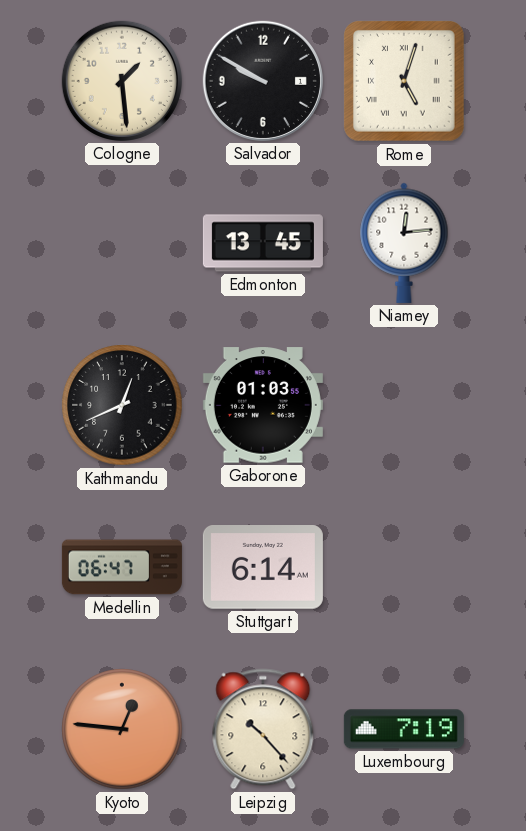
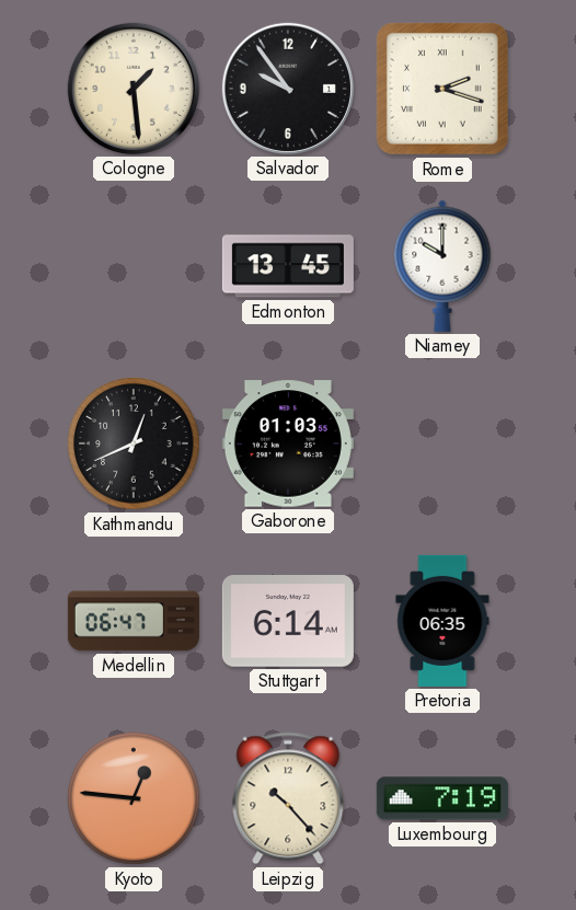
Salvador: 9:50 -> 9:54
Rome: 5:03 -> 2:18
Niamey: 12:14 -> 10:00
Pretoria: none -> 06:35
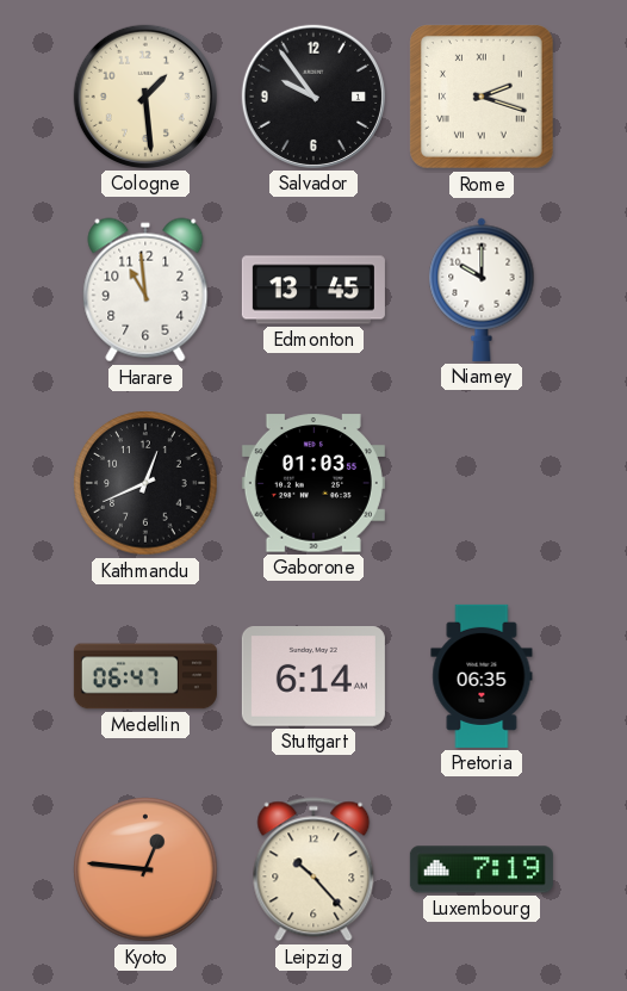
Harare: none -> 10:59
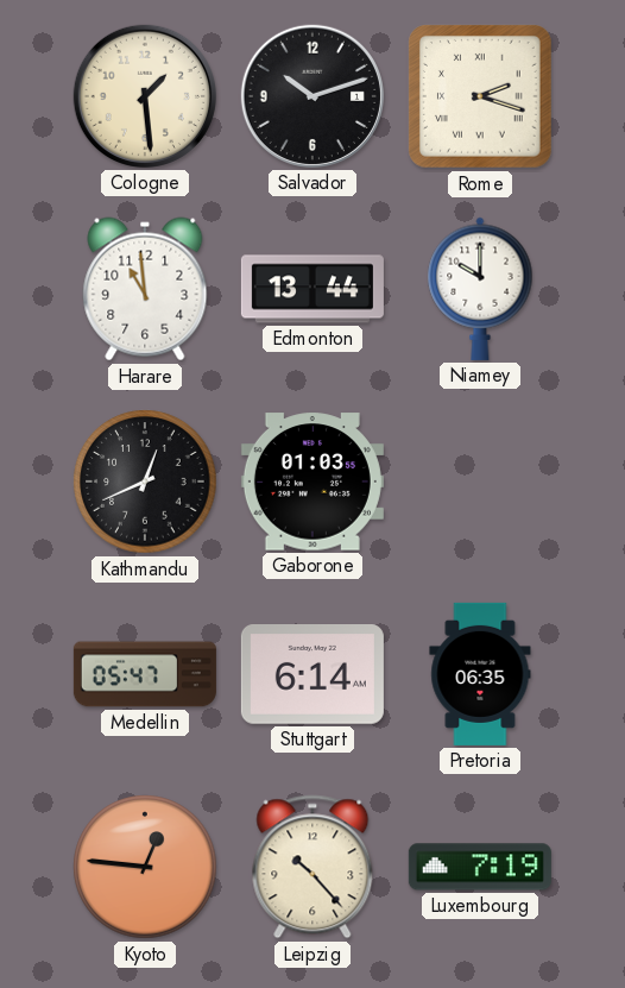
Salvador: 9:54 -> 10:12
Edmonton: 13:45 -> 13:44
Medellin: 06:47 -> 05:47
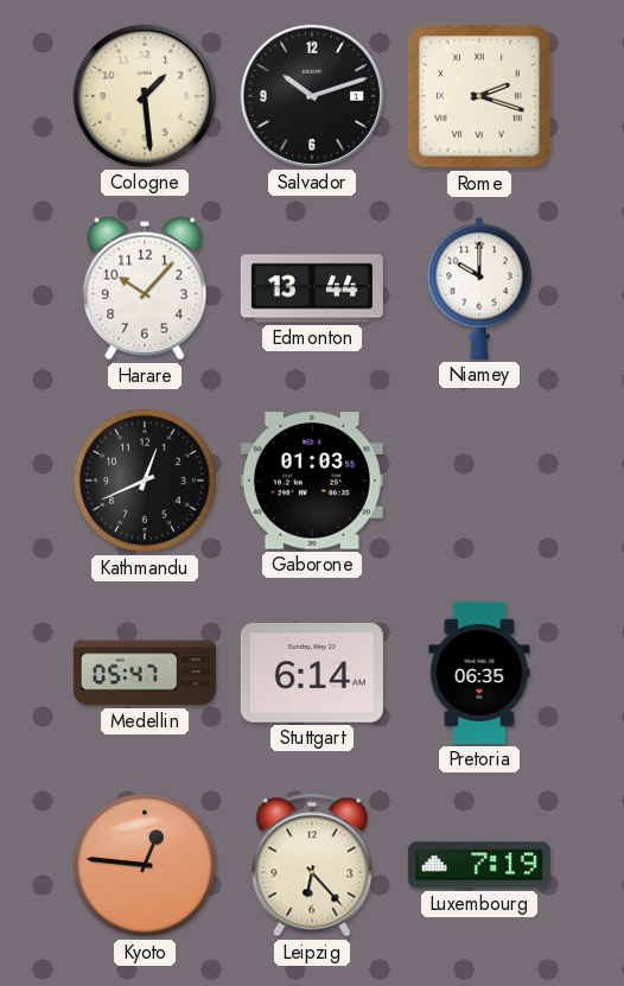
Harare: 10:59 -> 10:07
Leipzig: 10:23 -> 6:23
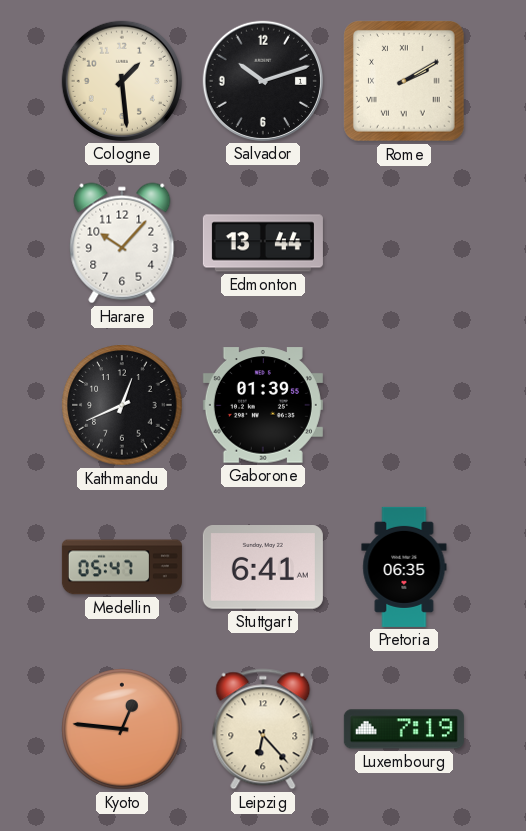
Rome: 2:18 -> 2:10
Niamey: 10:00 -> none
Gaborone: 01:03 -> 01:39
Stuttgart: 6:14 -> 6:41
